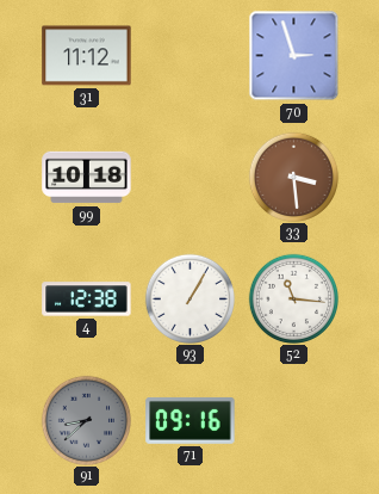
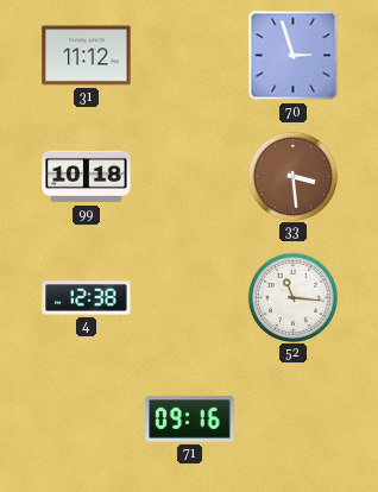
93: 1:05 -> none
91: 8:38 -> none
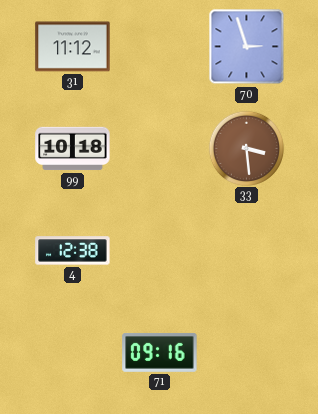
52: 11:16 -> none
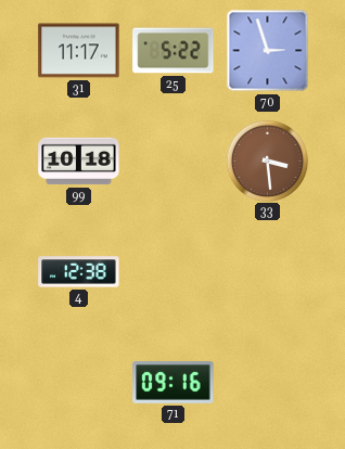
31: 11:12 -> 11:17
25: none -> 5:22
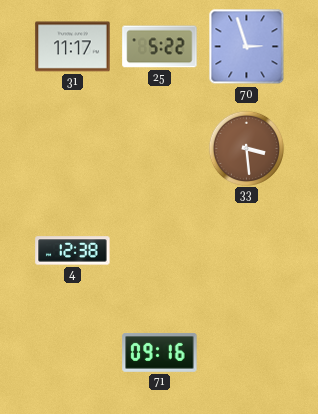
99: 10:18 -> none
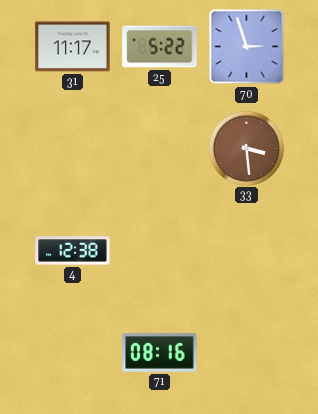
71: 09:16 -> 08:16
